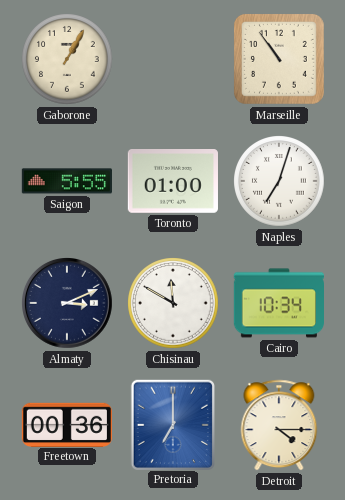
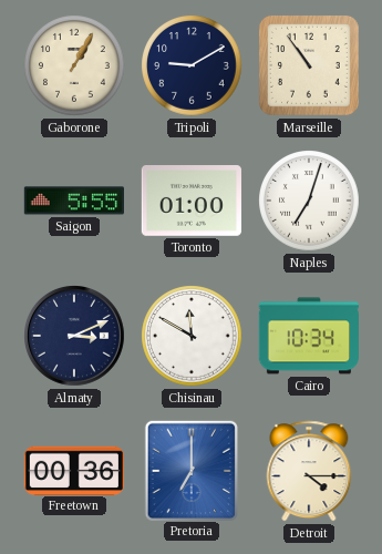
Tripoli: none -> 9:10
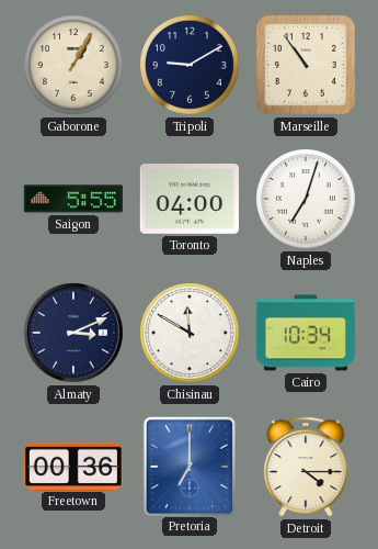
Toronto: 01:00 -> 04:00
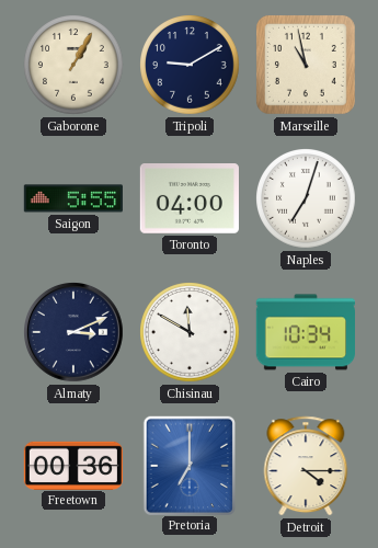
Marseille: 10:54 -> 10:58
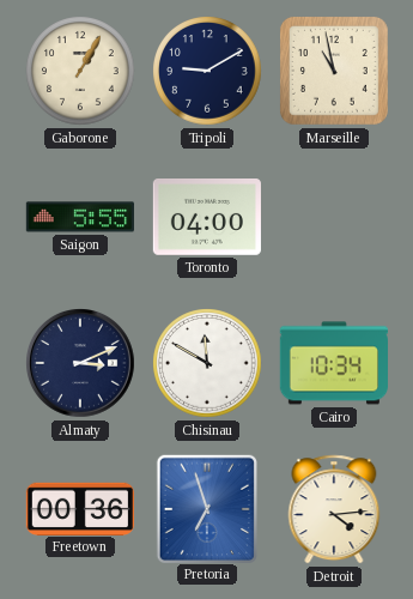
Naples: 7:03 -> none
Pretoria: 7:00 -> 6:57
Detroit: 4:15 -> 4:14
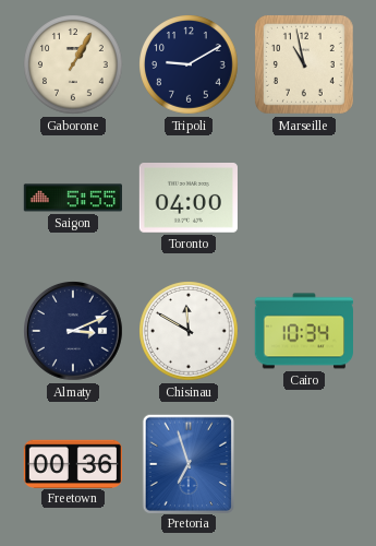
Detroit: 4:14 -> none
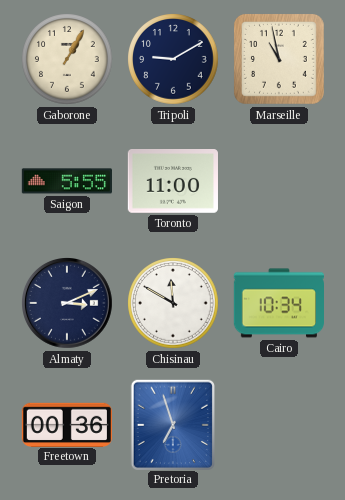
Toronto: 04:00 -> 11:00
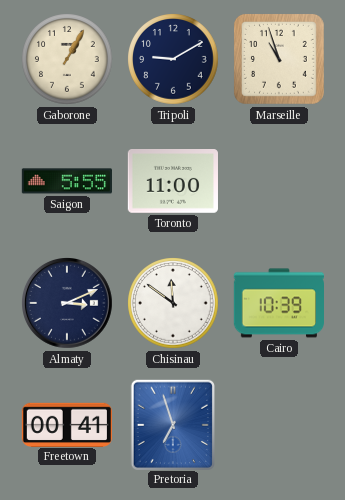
Marseille: 10:58 -> 10:57
Chisinau: 11:50 -> 11:51
Cairo: 10:34 -> 10:39
Freetown: 00:36 -> 00:41
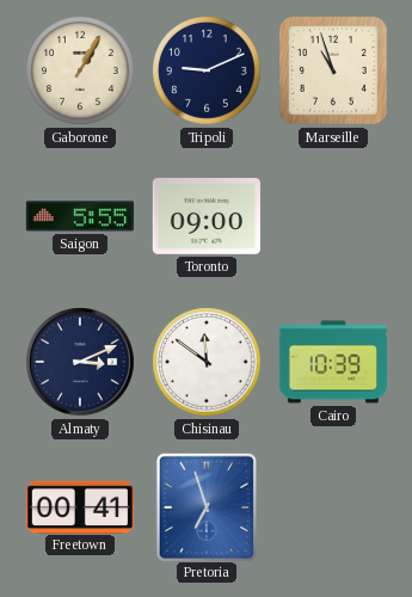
Tripoli: 9:10 -> 9:11
Toronto: 11:00 -> 09:00
